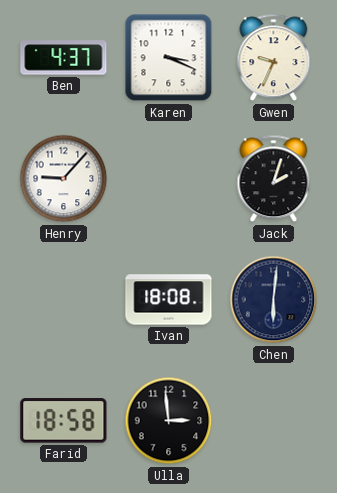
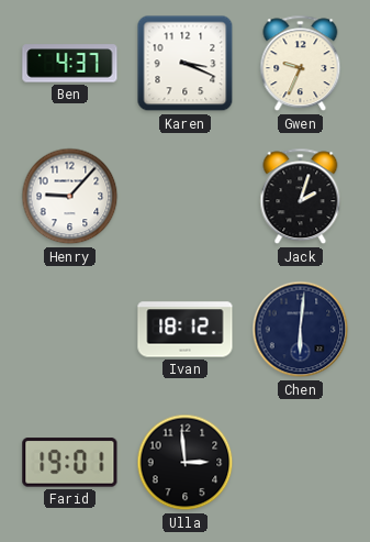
Ivan: 18:08 -> 18:12
Farid: 18:58 -> 19:01
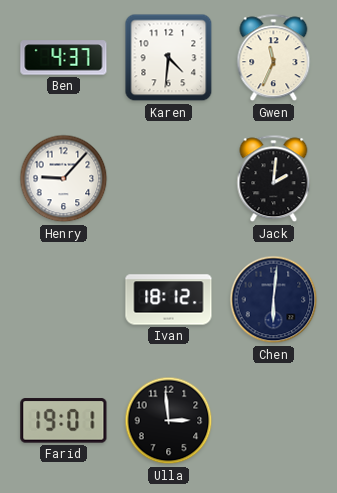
Karen: 3:19 -> 4:31
Gwen: 9:34 -> 11:34
Jack: 2:03 -> 2:01
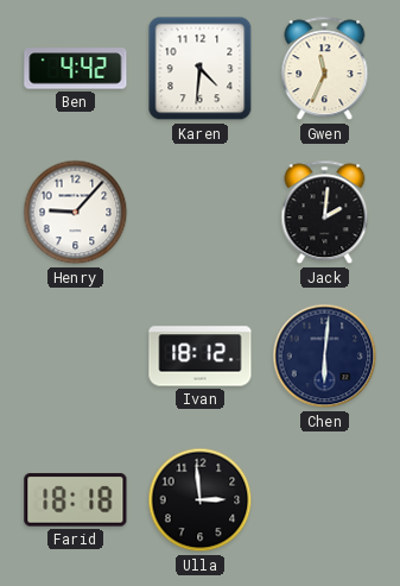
Ben: 4:37 -> 4:42
Farid: 19:01 -> 18:18
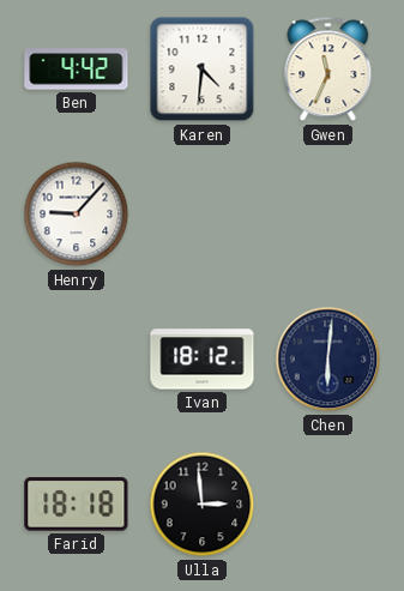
Jack: 2:01 -> none
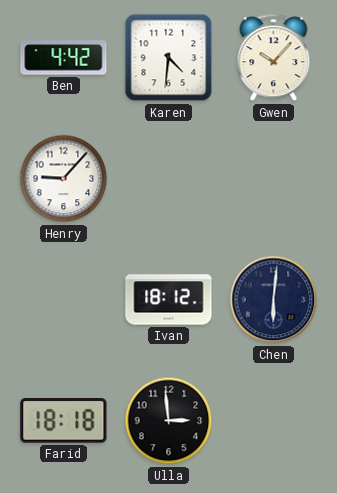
Gwen: 11:34 -> 10:07
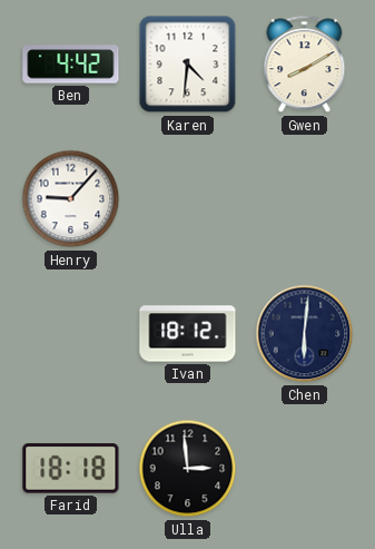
Gwen: 10:07 -> 8:10
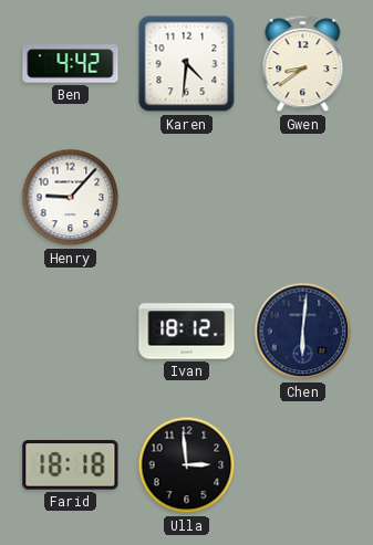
Gwen: 8:10 -> 8:39
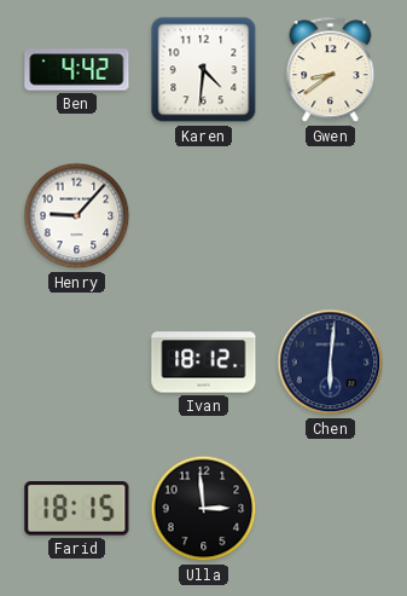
Farid: 18:18 -> 18:15
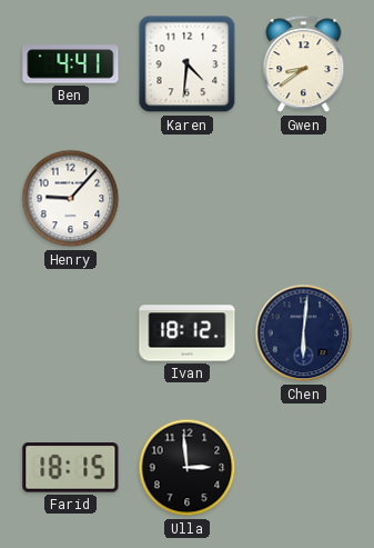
Ben: 4:42 -> 4:41
